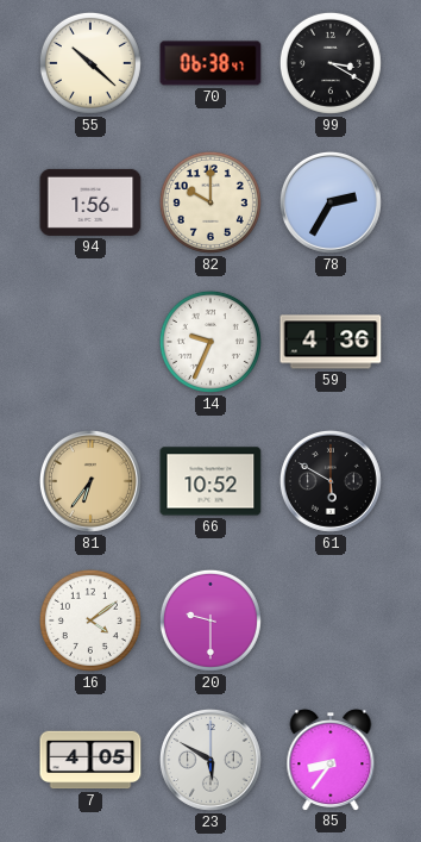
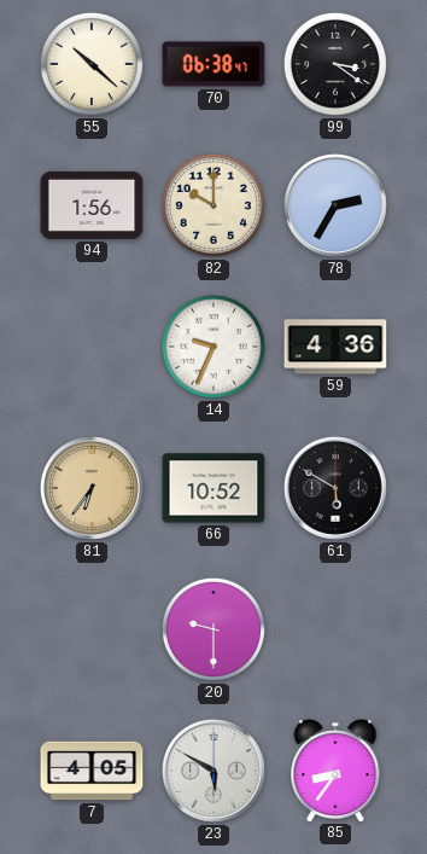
99: 3:20 -> 3:21
16: 4:09 -> none
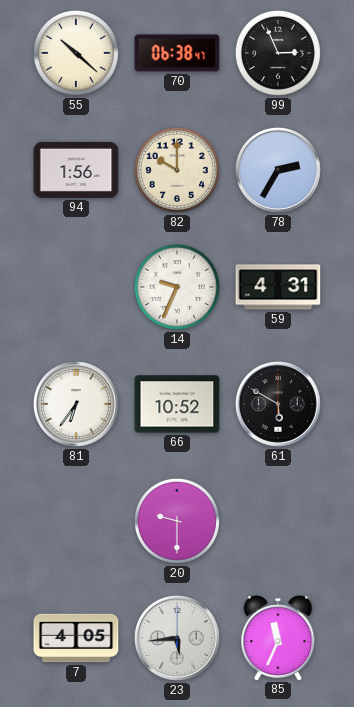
99: 3:21 -> 2:56
59: 4:36 -> 4:31
81 dial: champagne -> white
23: 5:50 -> 5:44
85: 8:36 -> 11:34
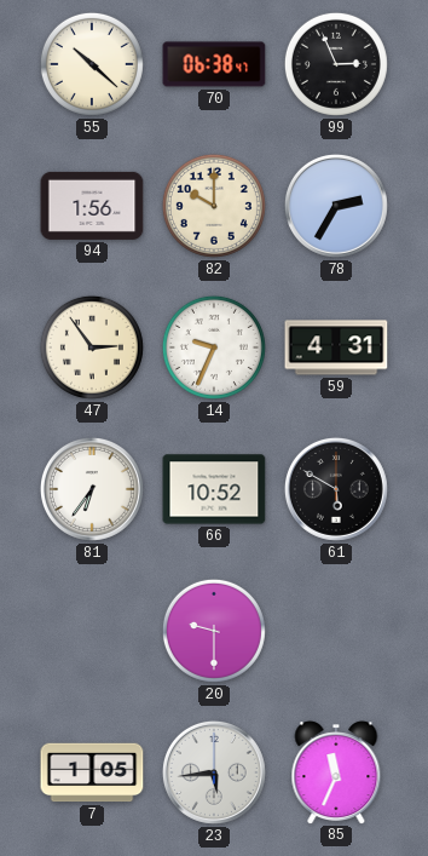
47: none -> 2:54
7: 4:05 -> 1:05
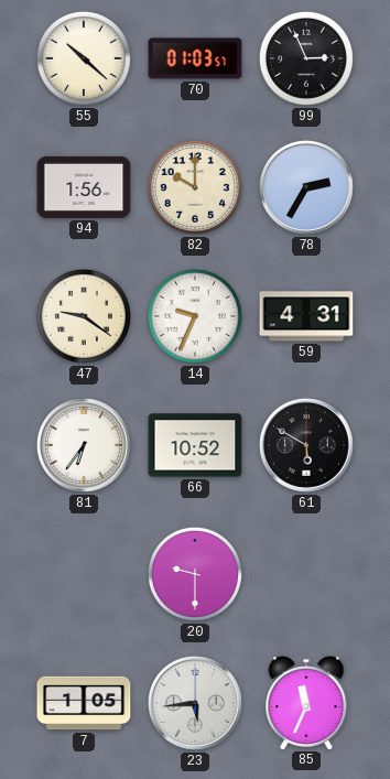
70: 06:38 -> 01:03
47: 2:54 -> 9:21
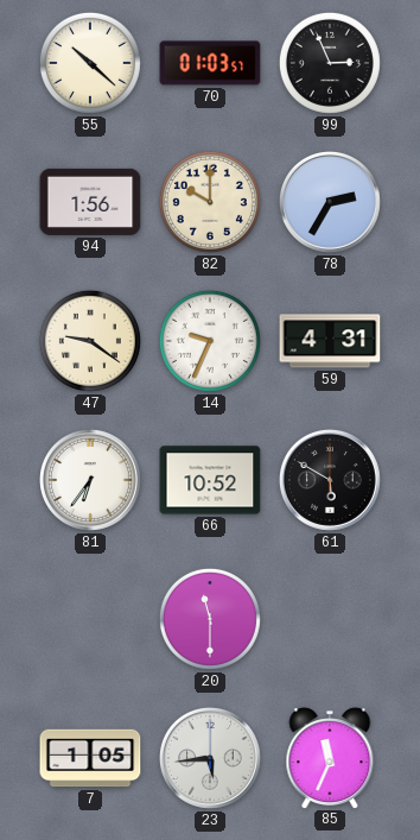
20: 9:30 -> 11:30
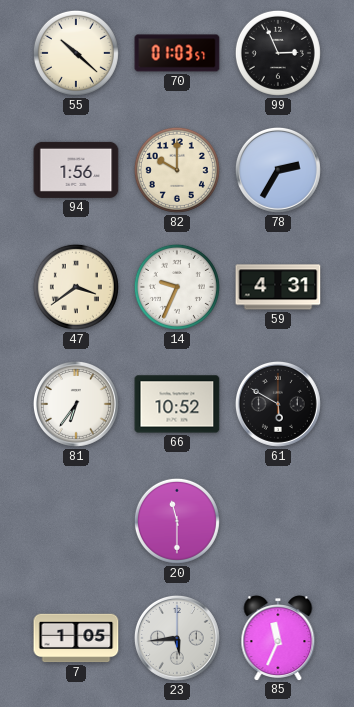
47: 9:21 -> 3:39
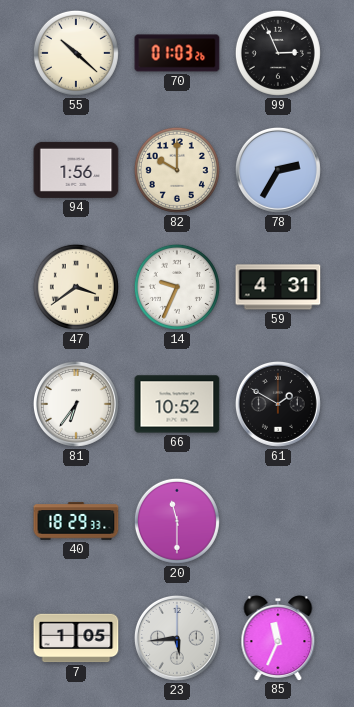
70: 01:03:57 -> 01:03:26
61: 5:50 -> 1:50
40: none -> 18:29
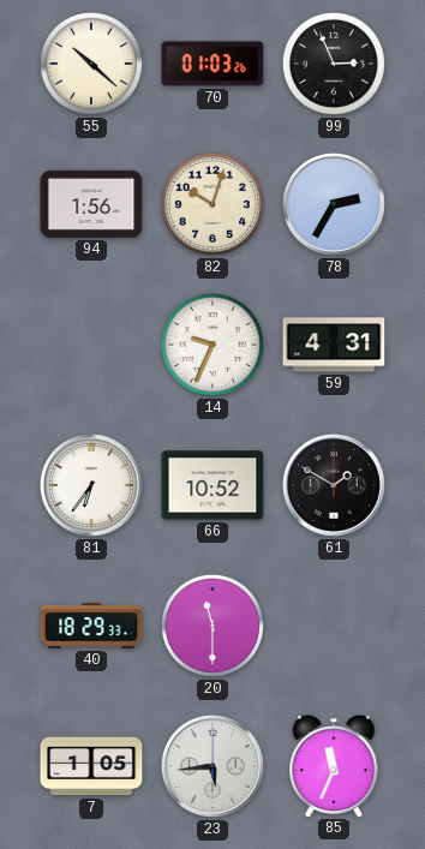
82: 10:00 -> 10:03
47: 3:39 -> none
